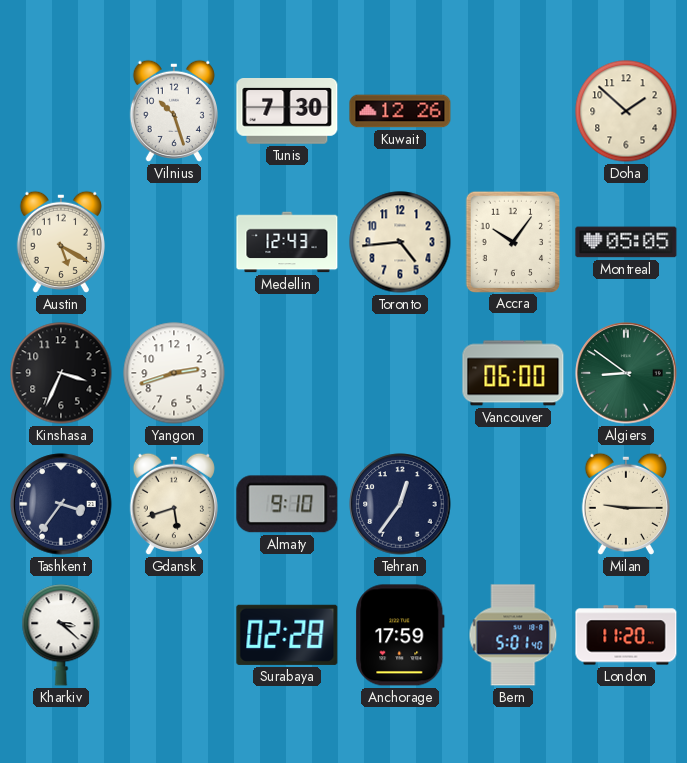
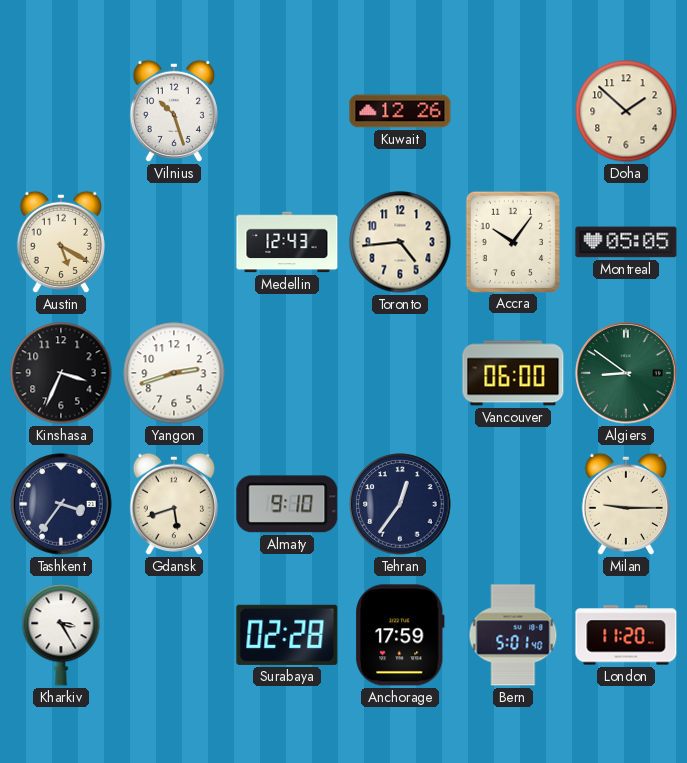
Tunis: 7:30 -> none
Kharkiv: 3:22 -> 3:25
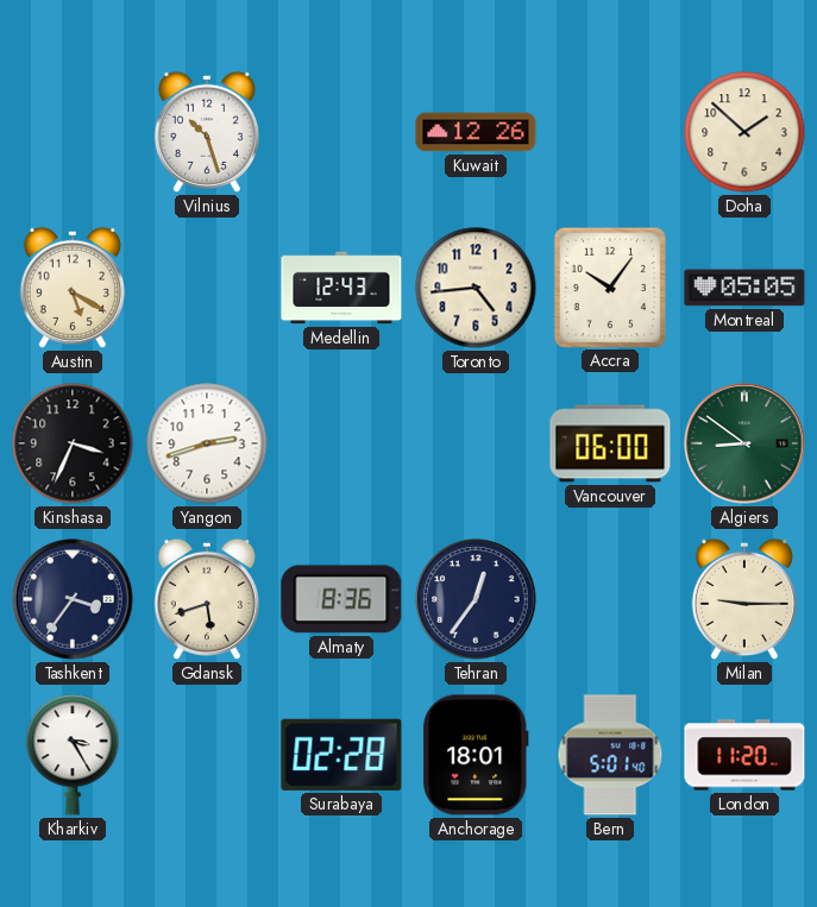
Almaty: 9:10 -> 8:36
Anchorage: 17:59 -> 18:01
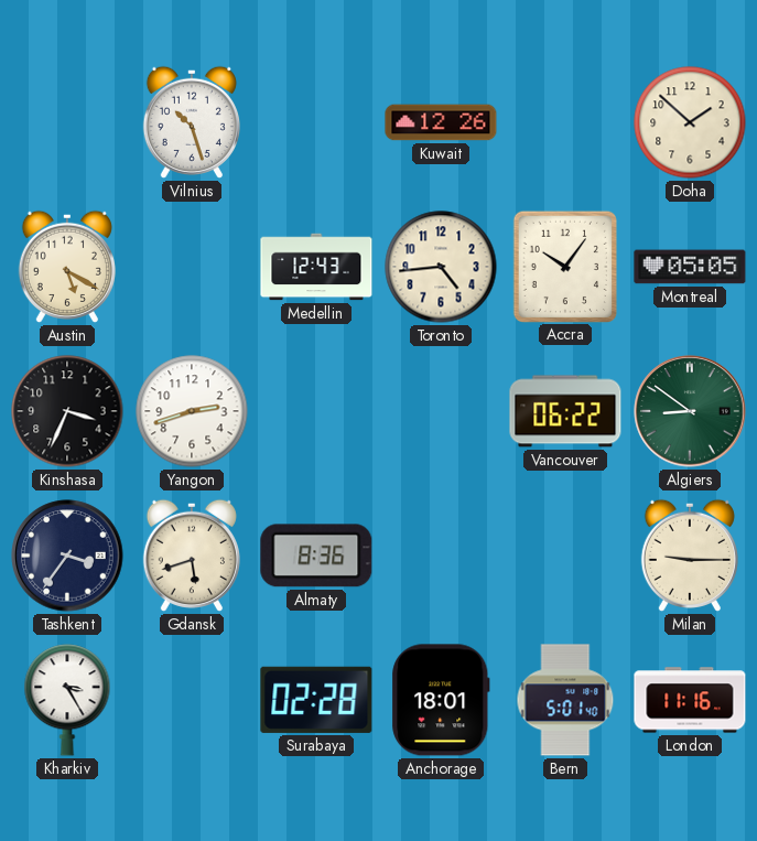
Vancouver: 06:00 -> 06:22
Tehran: 12:36 -> none
London: 11:20 -> 11:16
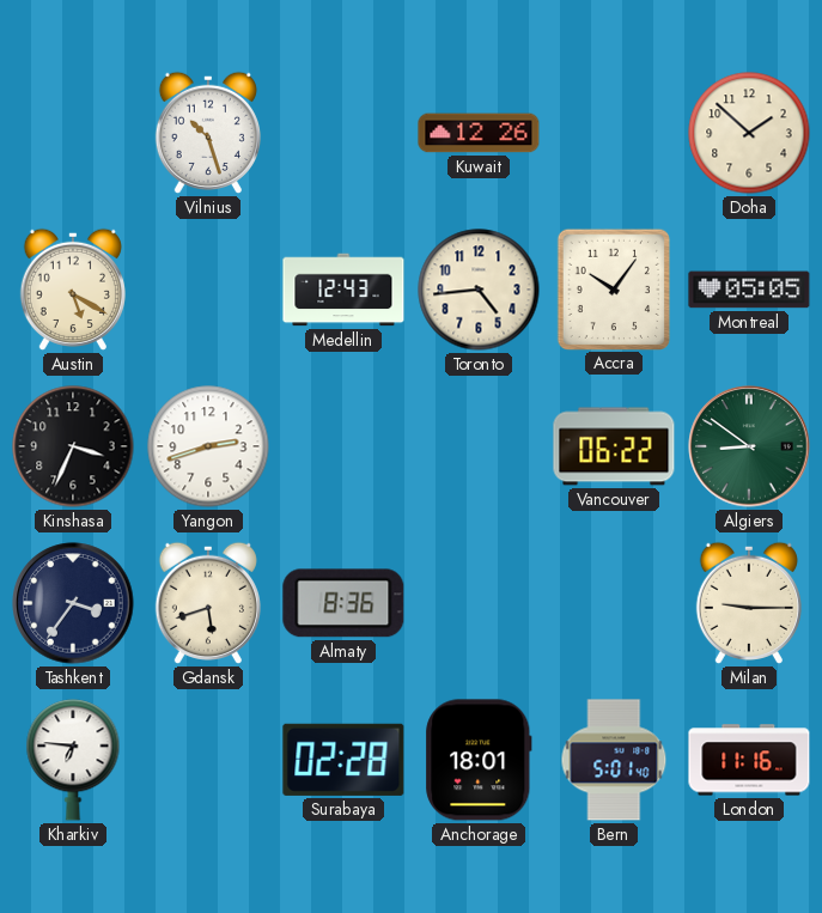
Kharkiv: 3:25 -> 6:46
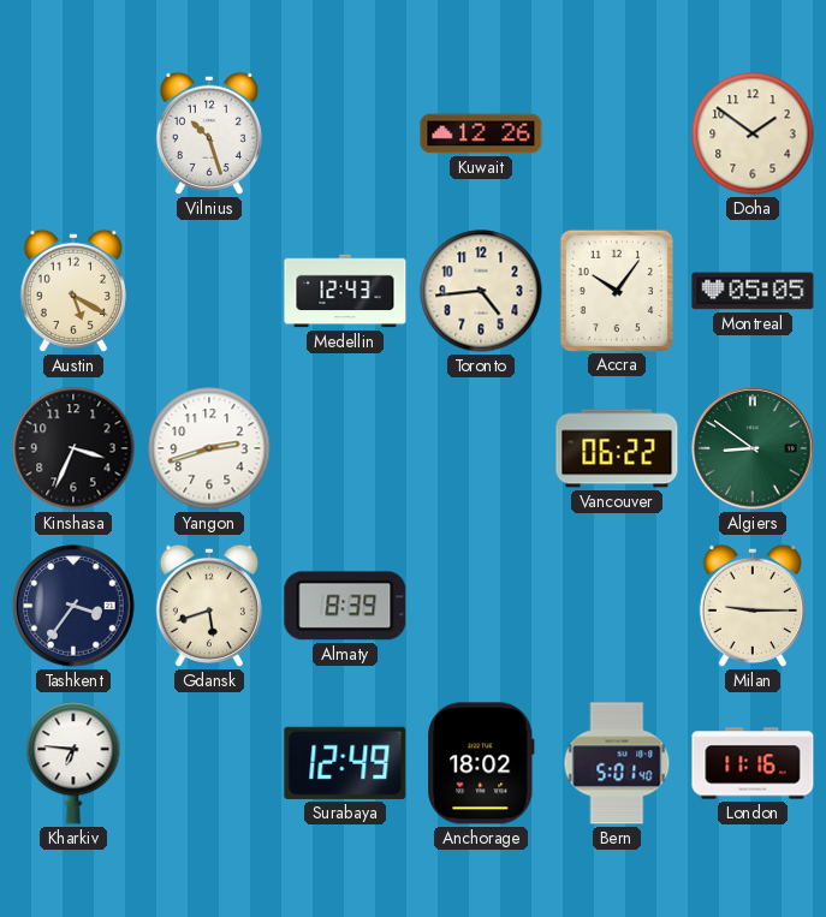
Doha: 1:52 -> 1:51
Almaty: 8:36 -> 8:39
Surabaya: 02:28 -> 12:49
Anchorage: 18:01 -> 18:02
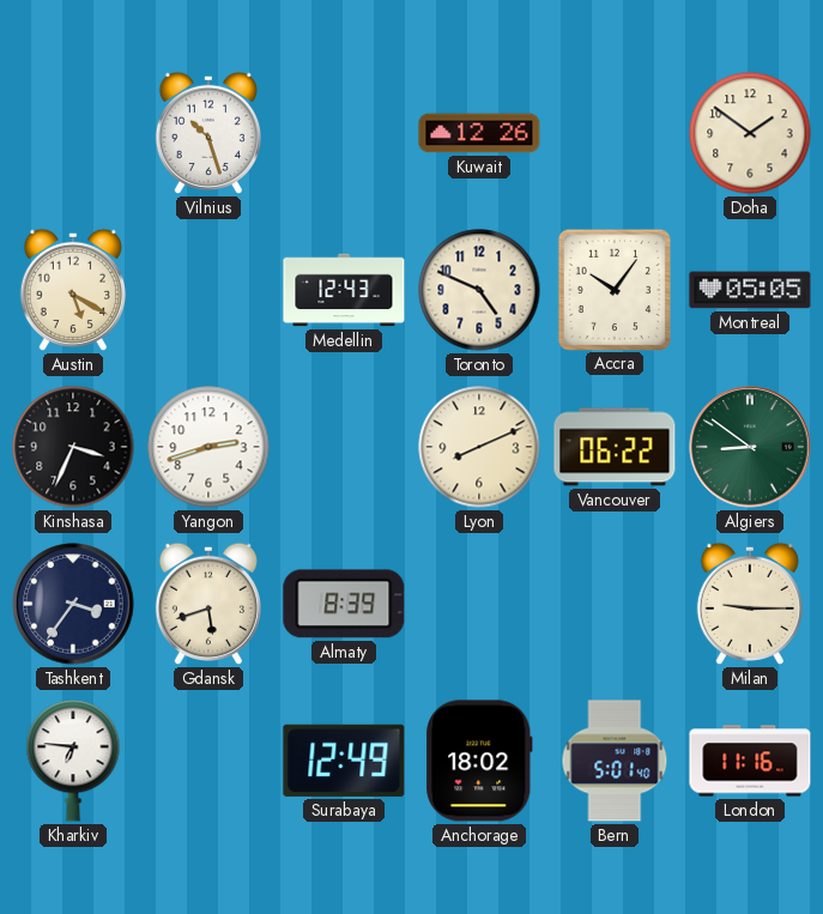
Toronto: 4:44 -> 4:49
Lyon: none -> 8:11
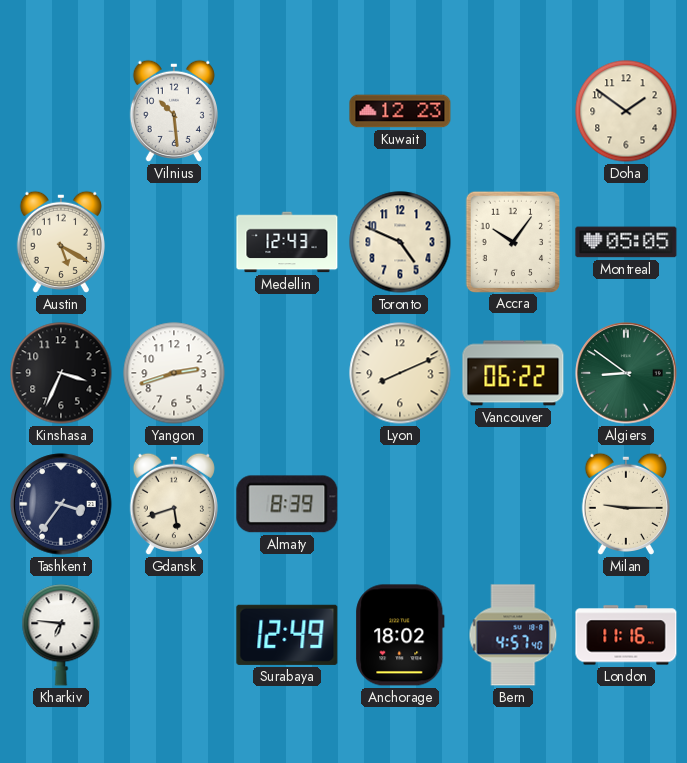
Vilnius: 10:27 -> 10:29
Kuwait: 12:26 -> 12:23
Bern: 5:01 -> 4:57
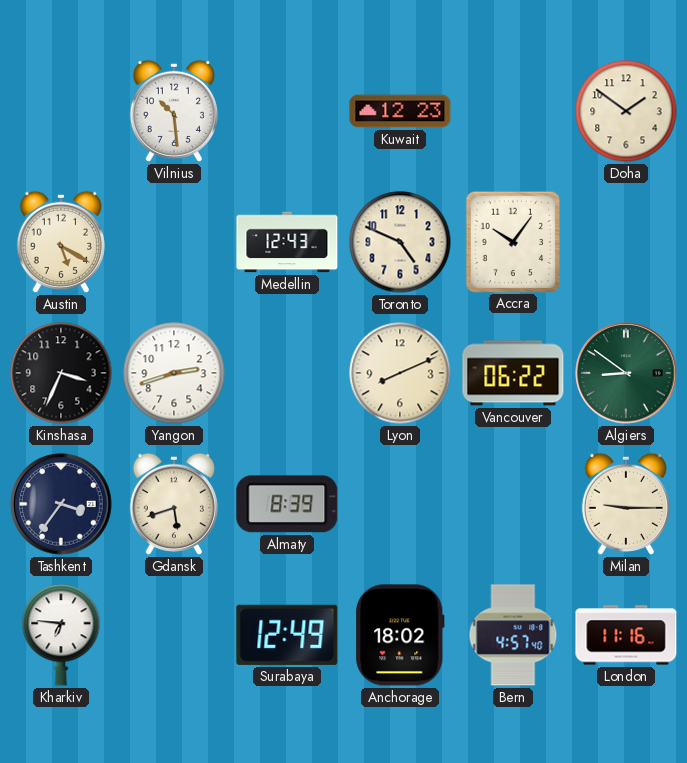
Montreal: 05:05 -> none
